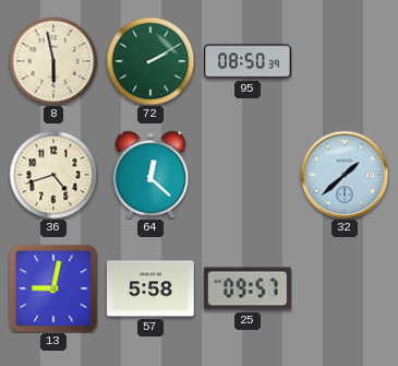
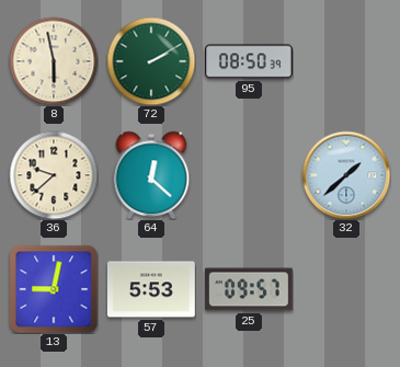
36: 4:42 -> 9:38
57: 5:58 -> 5:53
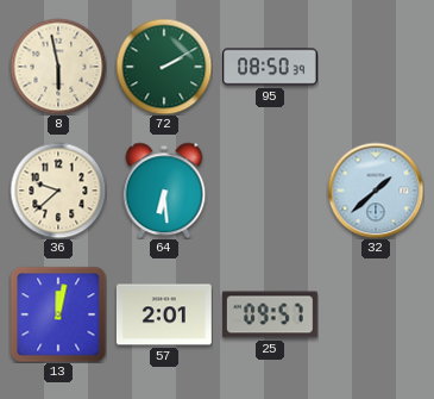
64: 12:22 -> 6:29
13: 9:02 -> 12:02
57: 5:53 -> 2:01
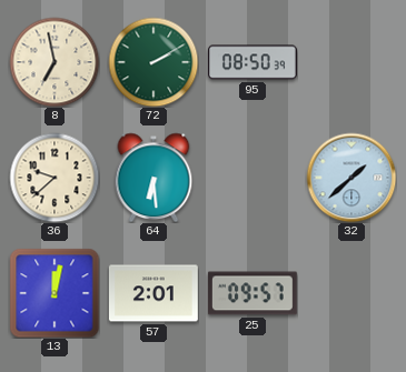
8: 5:58 -> 6:58
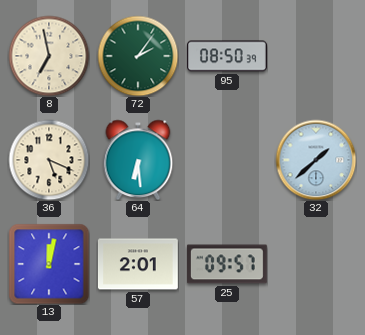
72: 2:10 -> 2:06
36: 9:38 -> 5:19
